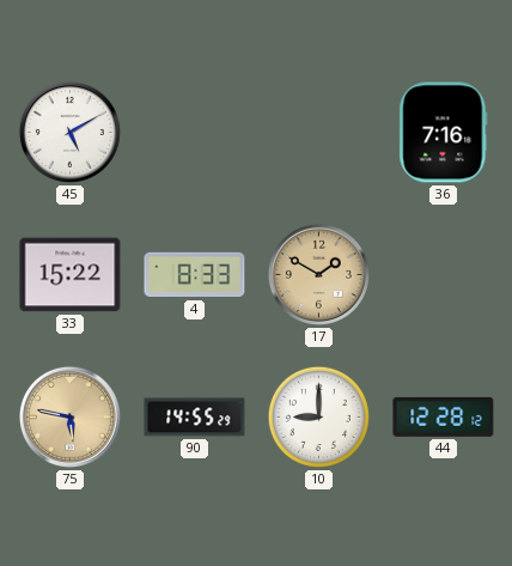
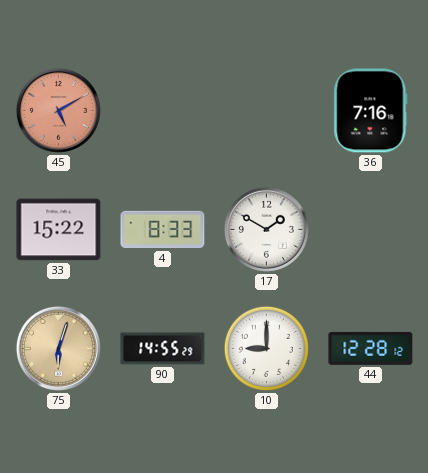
45 dial: white -> salmon
17 dial: champagne -> white
75: 5:47 -> 6:03
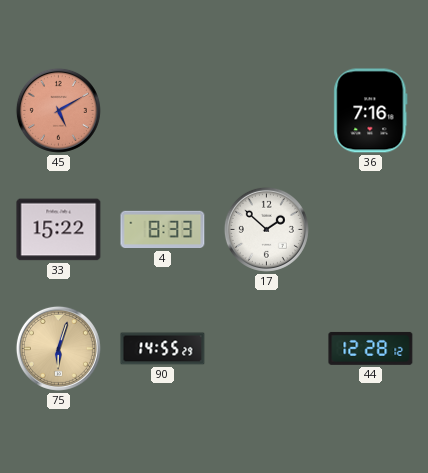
17: 1:50 -> 1:52
10: 9:00 -> none
